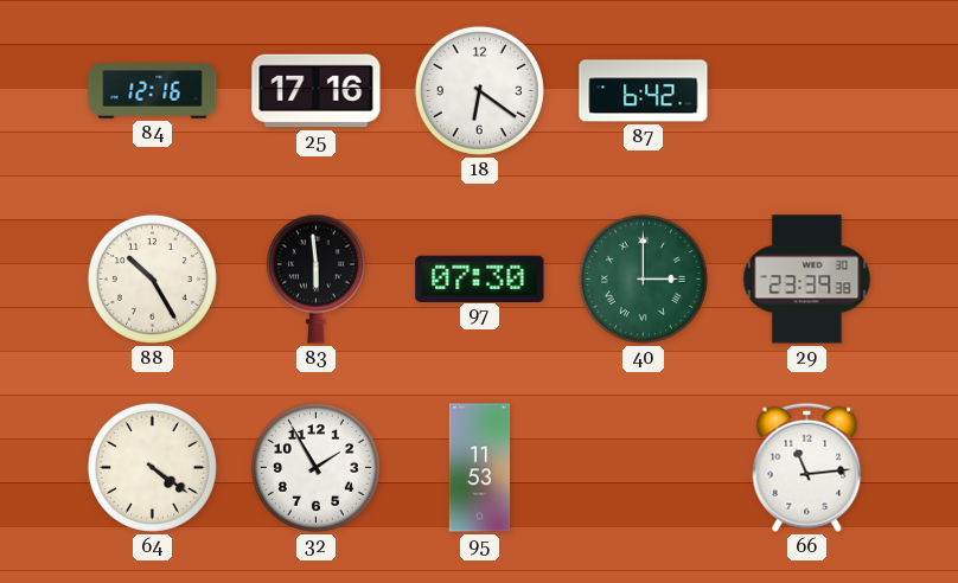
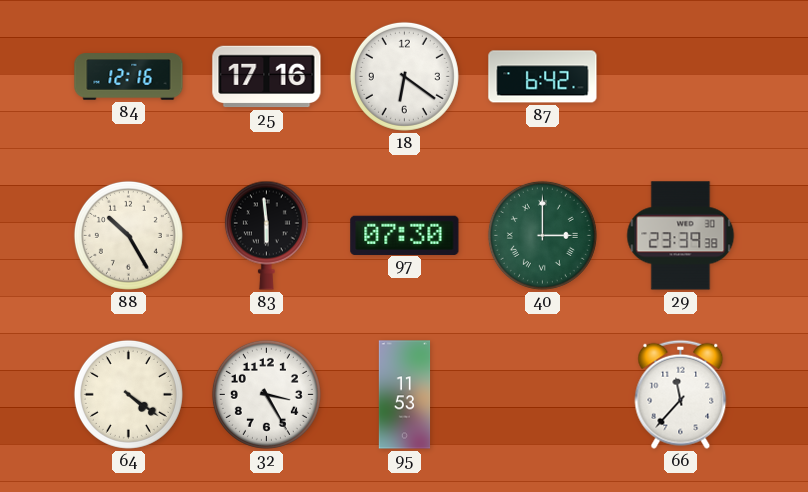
32: 1:55 -> 3:25
66: 11:14 -> 11:37
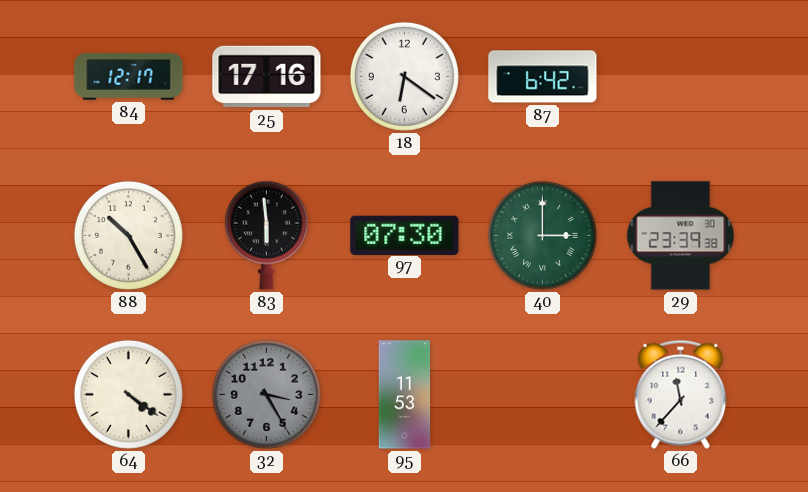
84: 12:16 -> 12:17
32 dial: white -> grey
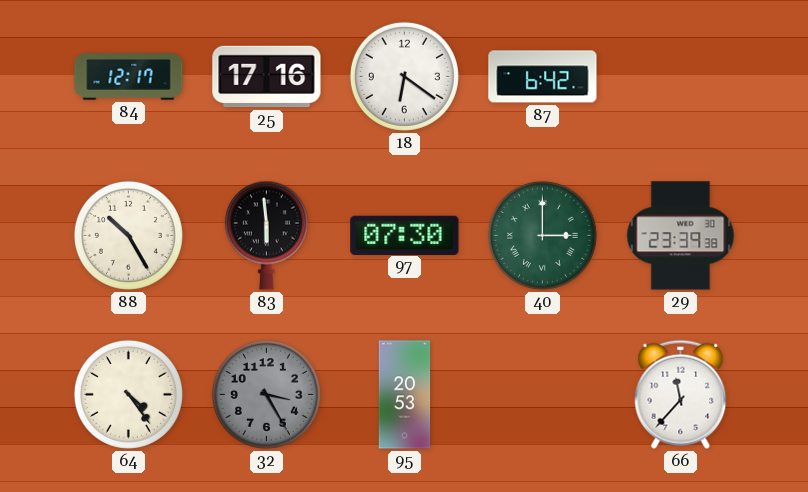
64: 4:21 -> 4:24
95: 11:53 -> 20:53
